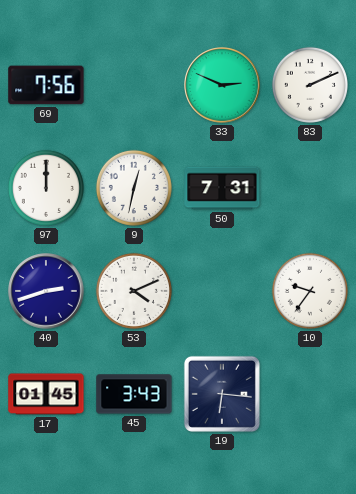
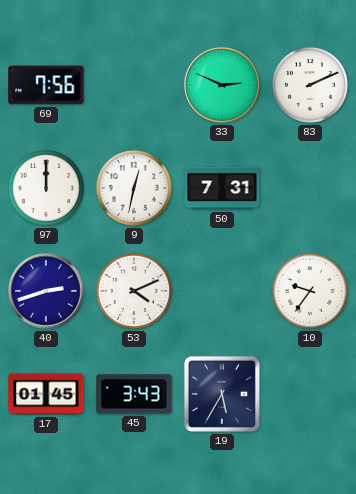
19: 6:16 -> 5:35
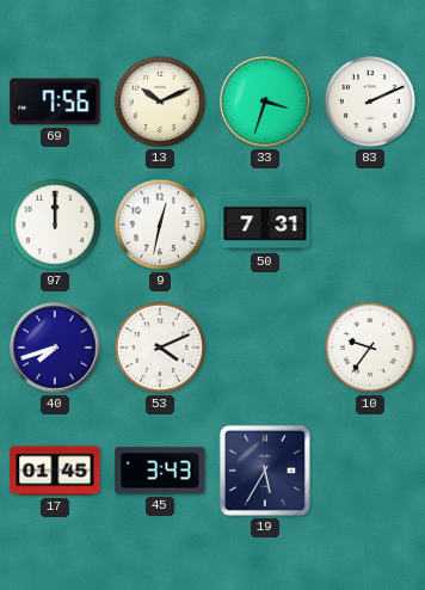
13: none -> 10:11
33: 2:49 -> 3:33
40: 2:42 -> 7:42
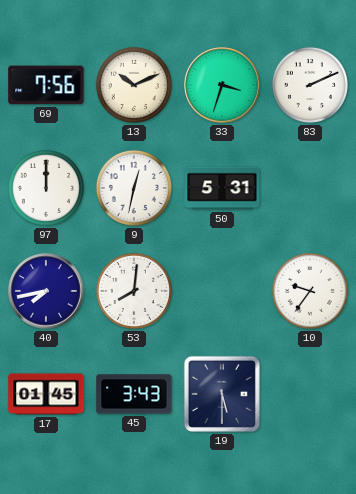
50: 7:31 -> 5:31
40: 7:42 -> 7:43
53: 4:11 -> 8:01
19: 5:35 -> 5:30
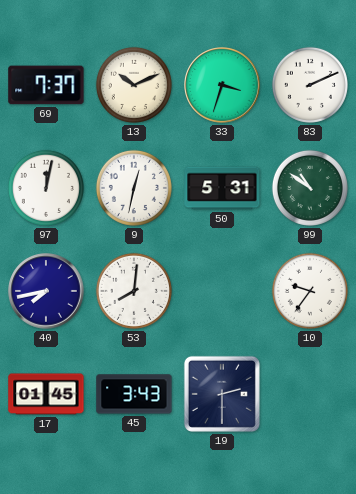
69: 7:56 -> 7:37
97: 12:00 -> 12:02
99: none -> 10:51
19: 5:30 -> 2:30
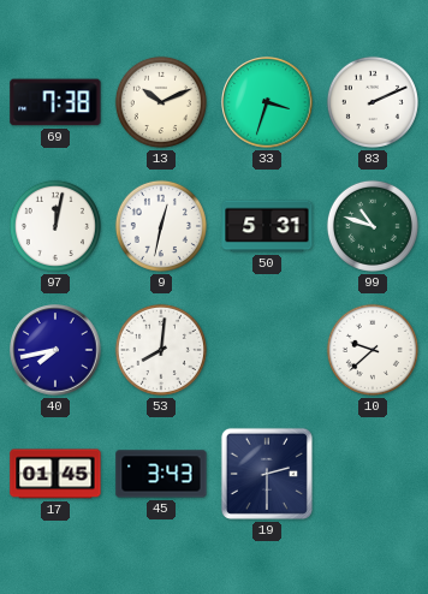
69: 7:37 -> 7:38
99: 10:51 -> 10:48
10: 9:36 -> 9:38
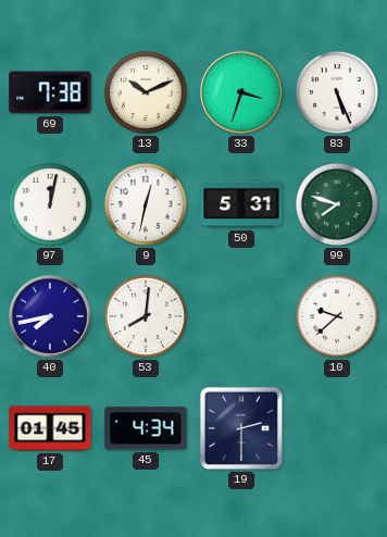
83: 2:11 -> 5:26
99: 10:48 -> 7:48
45: 3:43 -> 4:34
